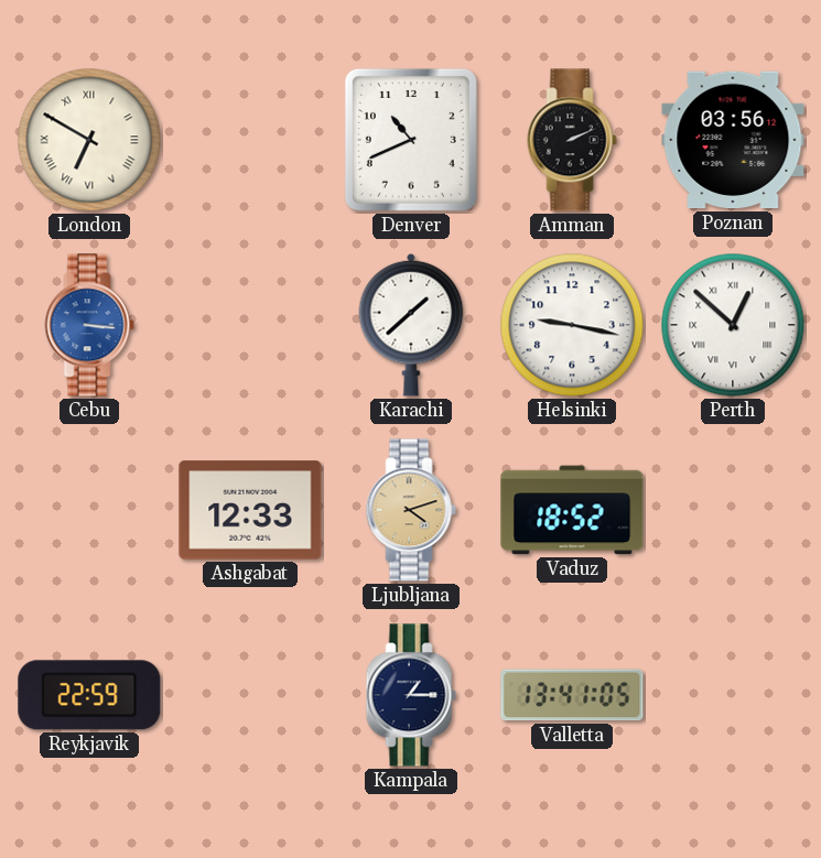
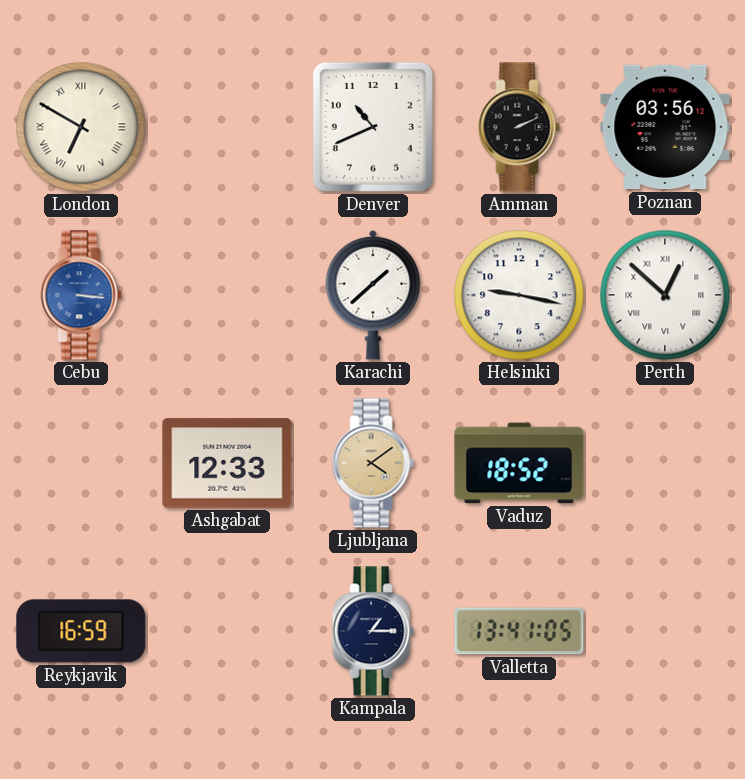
Ljubljana: 4:12 -> 4:09
Reykjavik: 22:59 -> 16:59
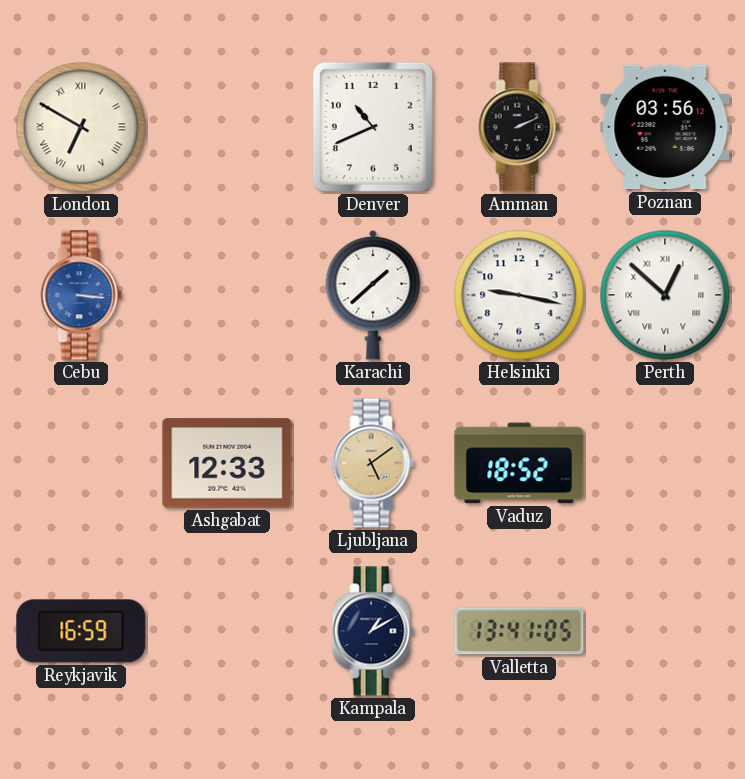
Ljubljana: 4:09 -> 5:09
Kampala: 1:15 -> 1:10
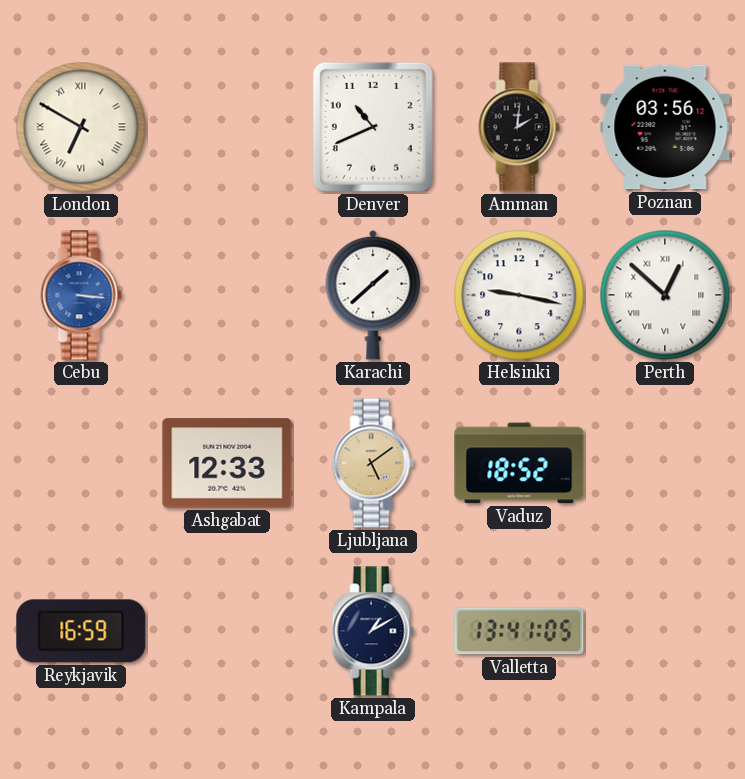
Amman: 2:11 -> 2:01
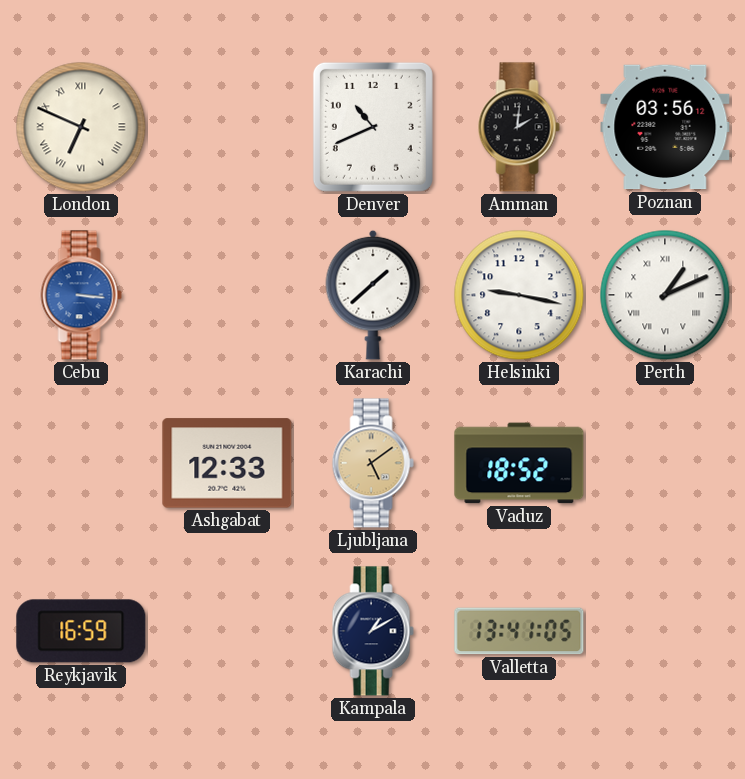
London: 6:50 -> 6:49
Perth: 12:52 -> 1:11
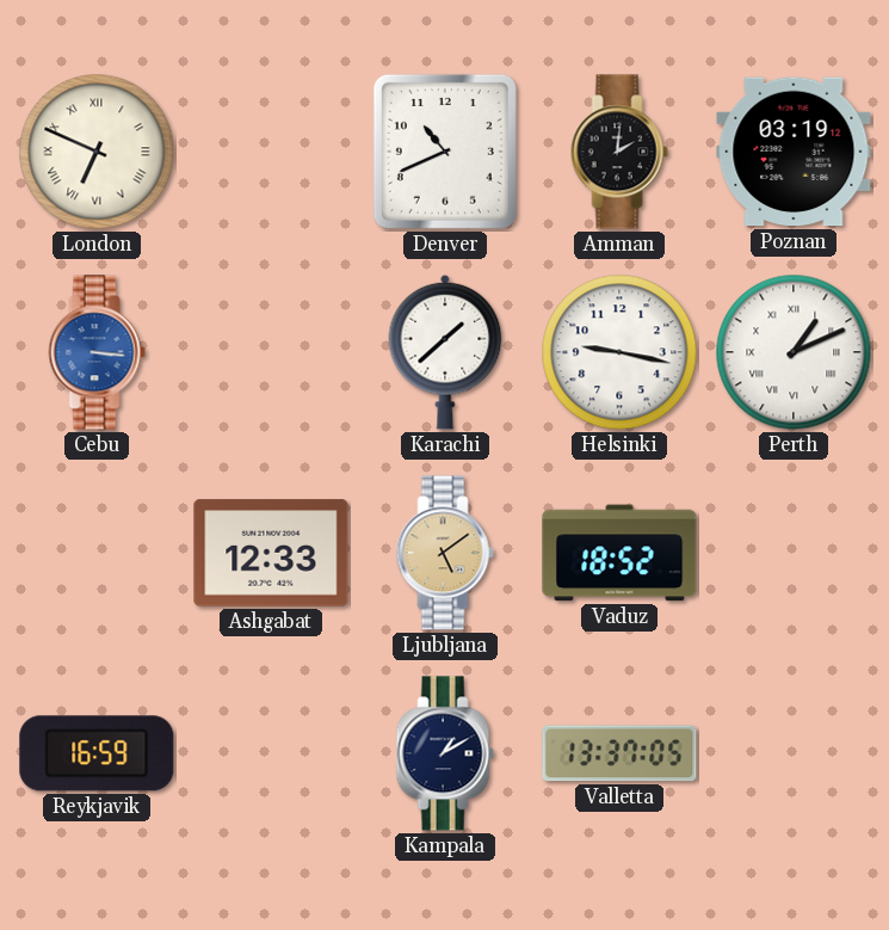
Poznan: 03:56 -> 03:19
Valletta: 13:41 -> 13:37
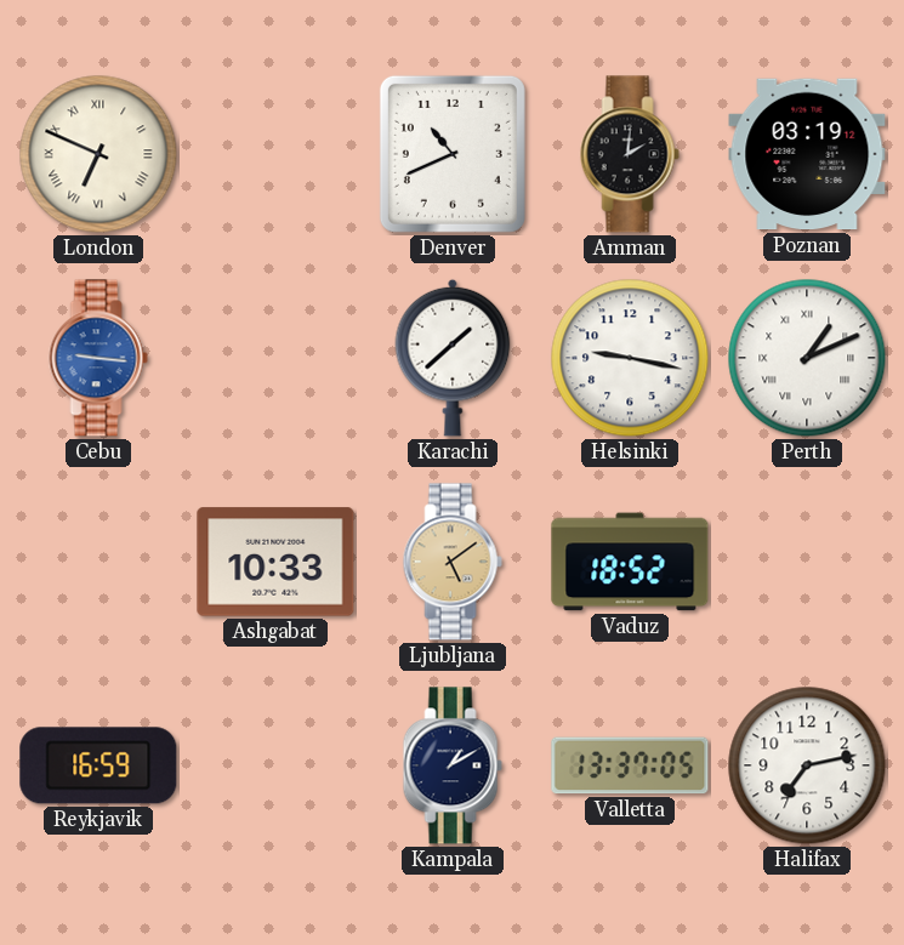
Cebu: 3:16 -> 9:16
Ashgabat: 12:33 -> 10:33
Halifax: none -> 7:13
